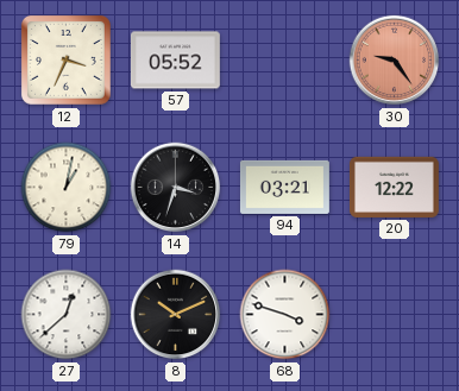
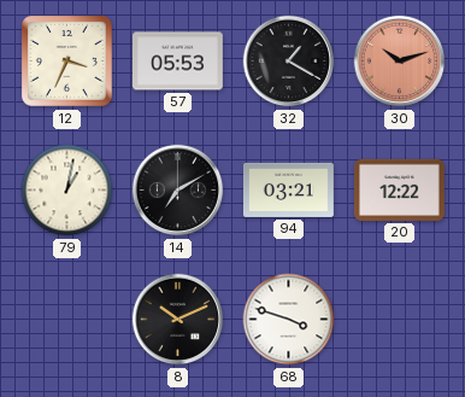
57: 05:52 -> 05:53
32: none -> 1:20
30: 9:24 -> 10:12
14: 3:33 -> 7:10
27: 12:38 -> none
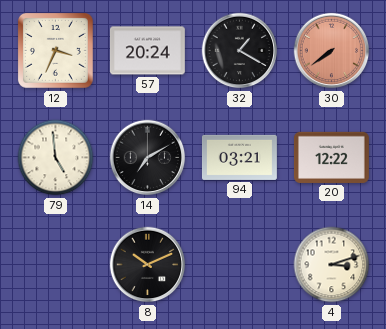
57: 05:53 -> 20:24
30: 10:12 -> 7:39
79: 1:02 -> 4:59
68: 3:48 -> none
4: none -> 3:12
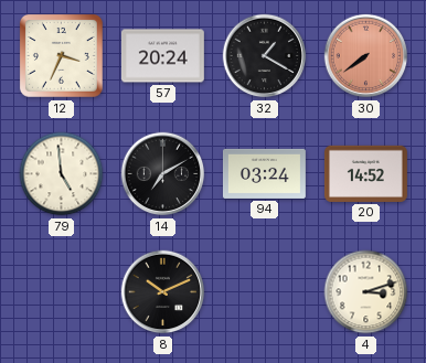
94: 03:21 -> 03:24
20: 12:22 -> 14:52
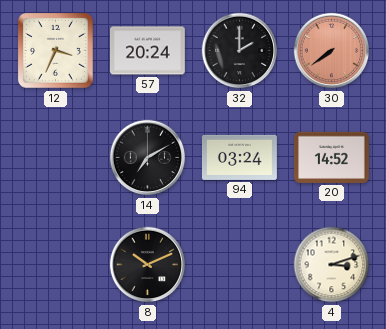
32: 1:20 -> 2:00
79: 4:59 -> none
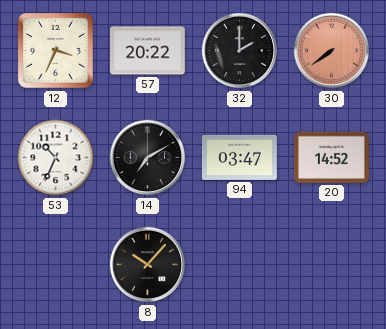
57: 20:24 -> 20:22
53: none -> 10:34
94: 03:24 -> 03:47
8: 10:11 -> 10:07
4: 3:12 -> none
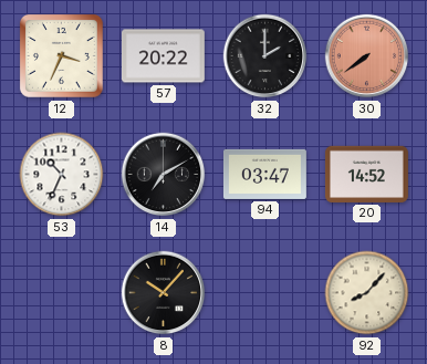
92: none -> 8:07
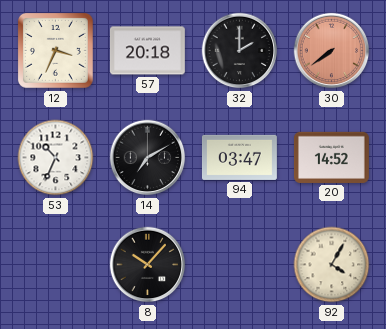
57: 20:22 -> 20:18
92: 8:07 -> 4:05
